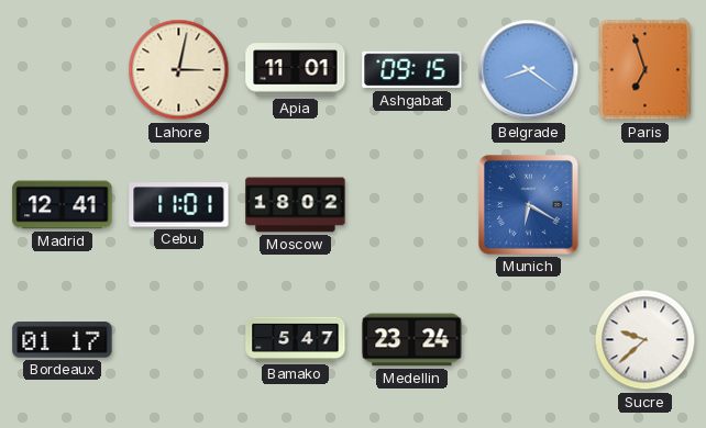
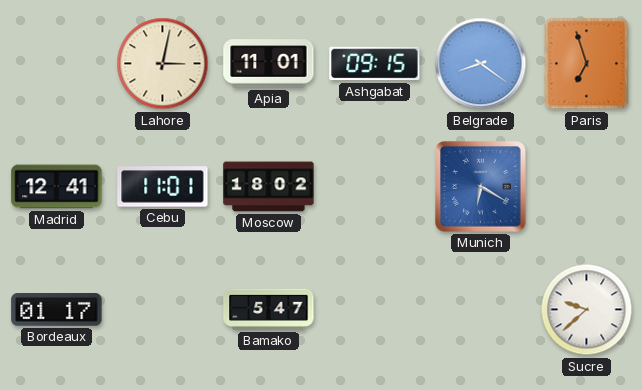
Medellin: 23:24 -> none
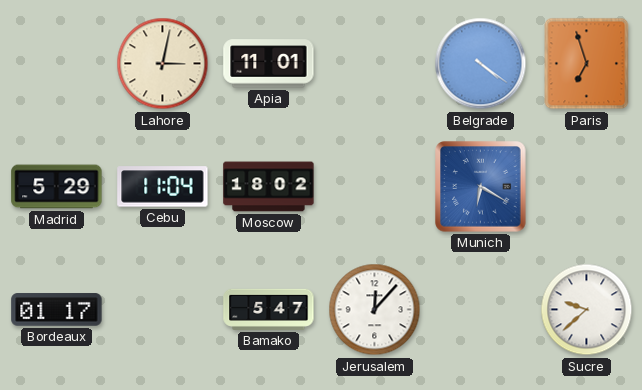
Ashgabat: 09:15 -> none
Belgrade: 8:21 -> 4:21
Madrid: 12:41 -> 5:29
Cebu: 11:01 -> 11:04
Jerusalem: none -> 12:07
